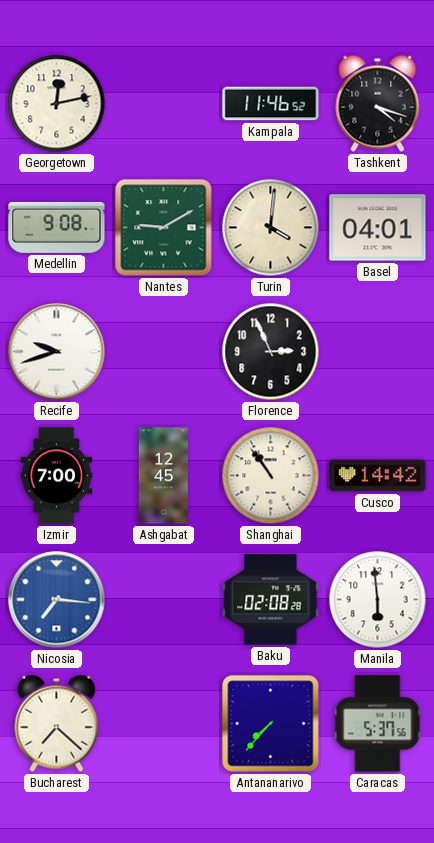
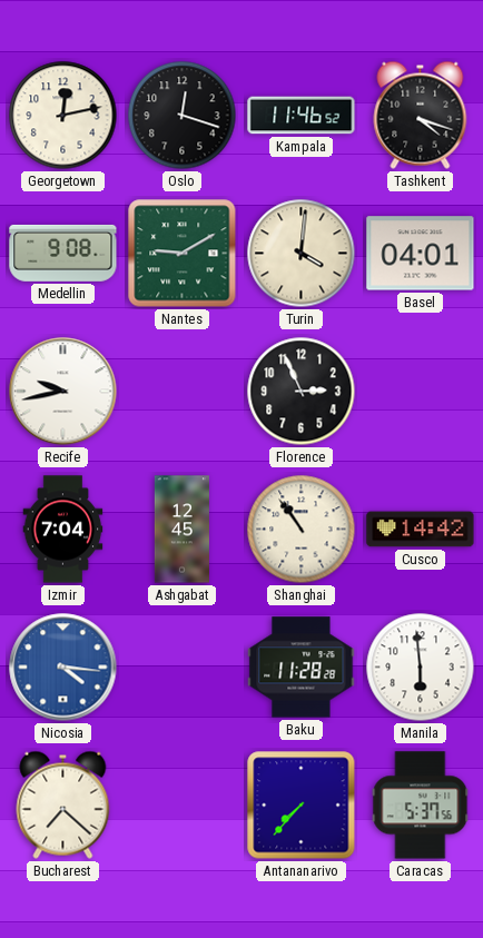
Oslo: none -> 12:18
Recife: 9:42 -> 9:43
Izmir: 7:00 -> 7:04
Nicosia: 7:16 -> 4:16
Baku: 02:08 -> 11:28
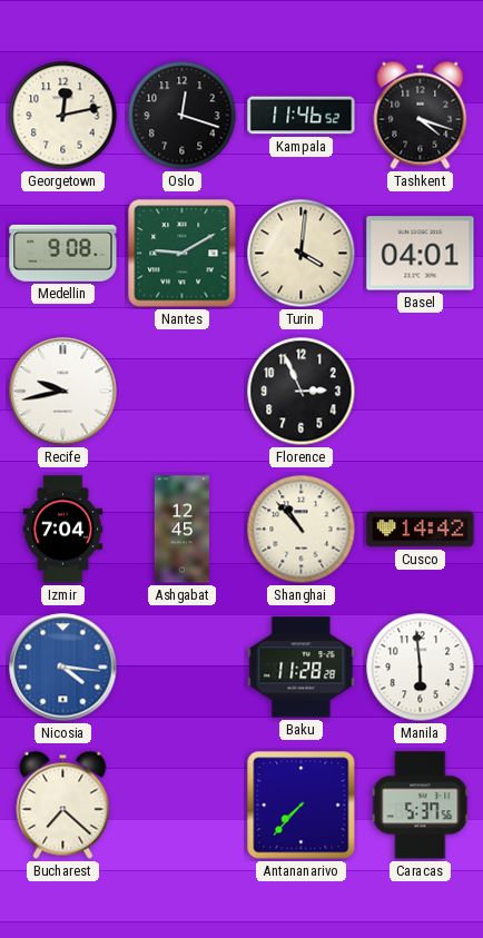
Shanghai: 10:54 -> 10:53
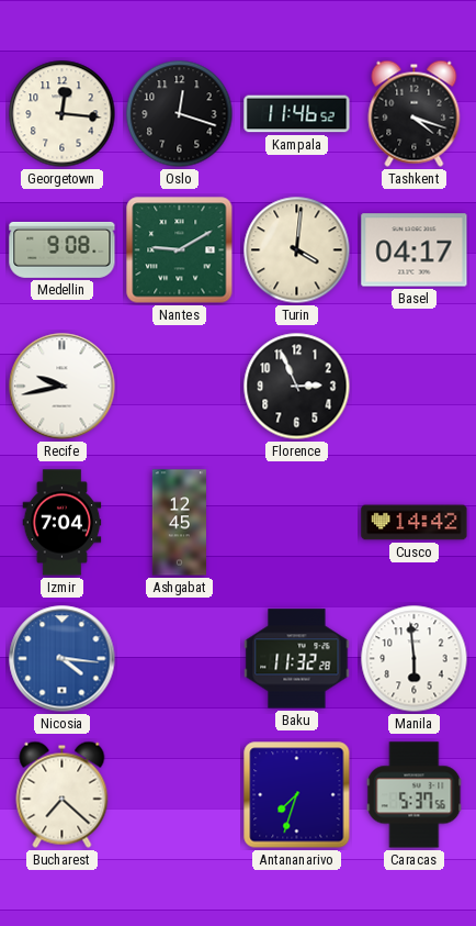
Georgetown: 12:13 -> 12:16
Basel: 04:01 -> 04:17
Shanghai: 10:53 -> none
Baku: 11:28 -> 11:32
Antananarivo: 7:37 -> 7:33
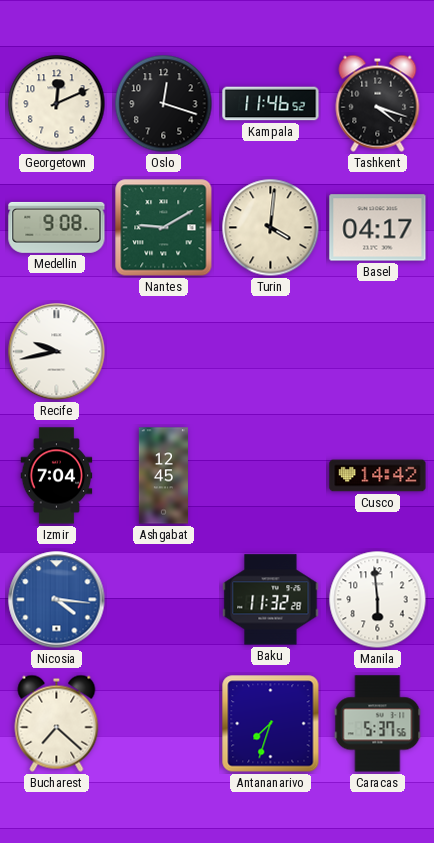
Georgetown: 12:16 -> 12:11
Florence: 2:56 -> none
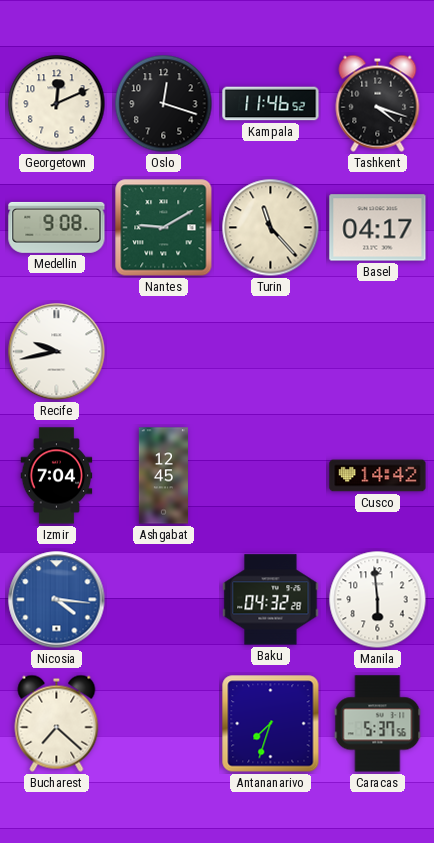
Turin: 4:01 -> 11:23
Baku: 11:32 -> 04:32
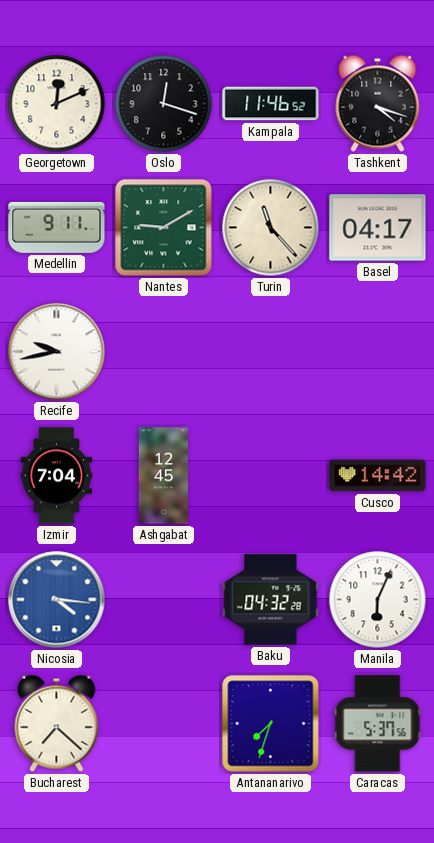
Medellin: 9:08 -> 9:11
Manila: 5:59 -> 6:04
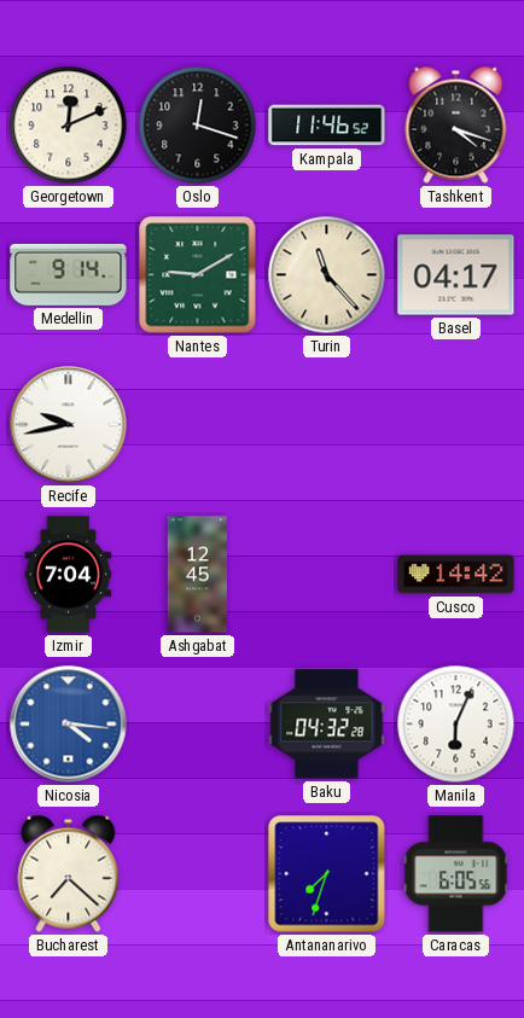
Medellin: 9:11 -> 9:14
Caracas: 5:37 -> 6:05
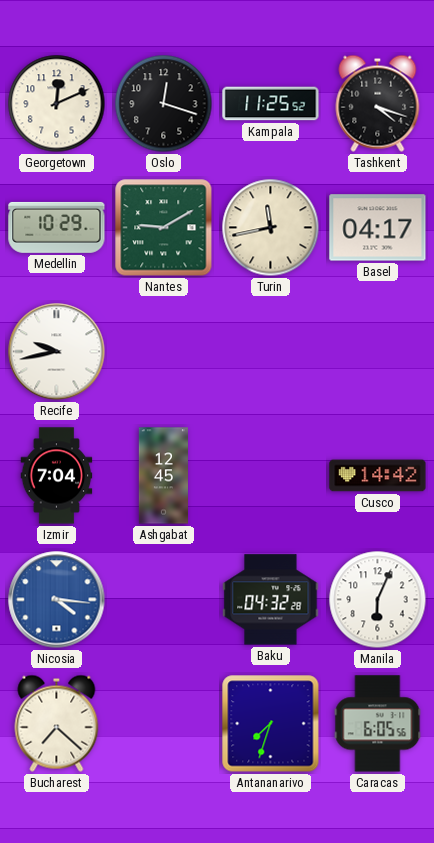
Kampala: 11:46 -> 11:25
Medellin: 9:14 -> 10:29
Turin: 11:23 -> 11:43
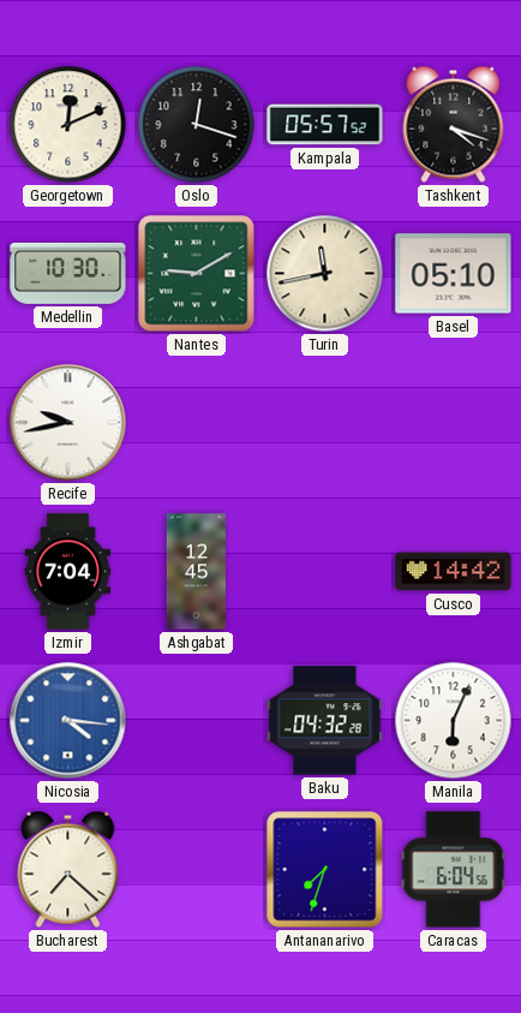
Kampala: 11:25 -> 05:57
Medellin: 10:29 -> 10:30
Basel: 04:17 -> 05:10
Caracas: 6:05 -> 6:04
